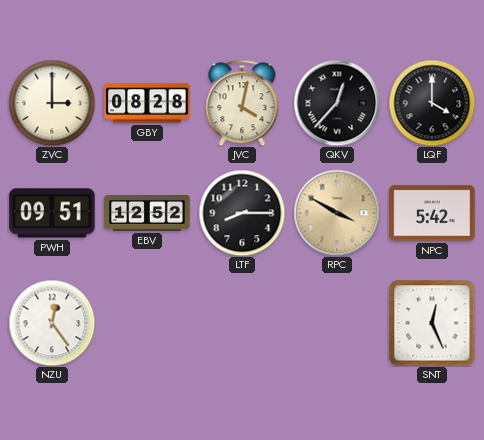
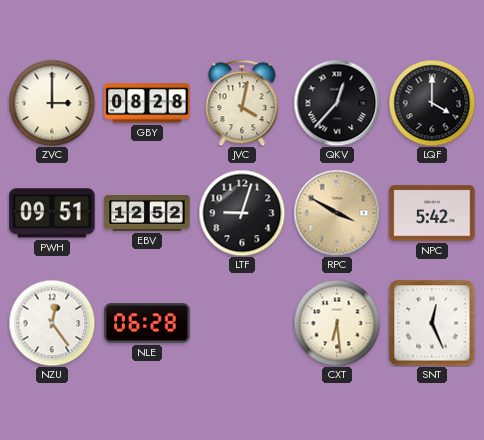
LTF: 8:15 -> 9:03
NLE: none -> 06:28
CXT: none -> 6:29
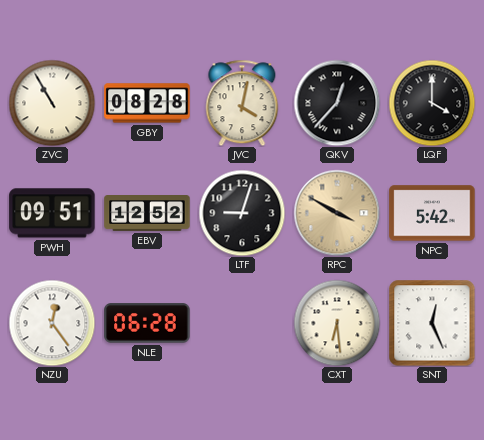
ZVC: 3:00 -> 10:55
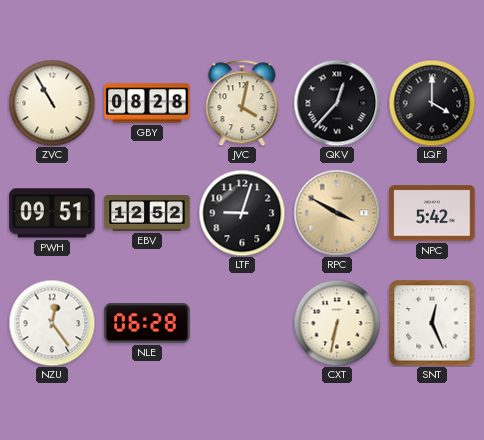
CXT: 6:29 -> 6:32
